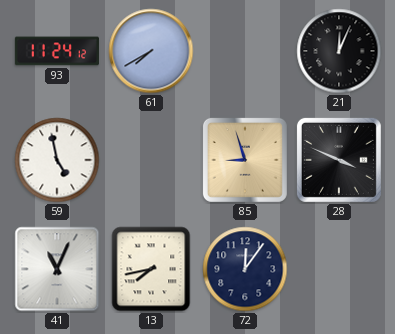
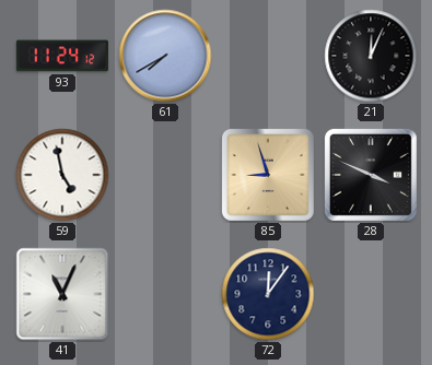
13: 7:43 -> none
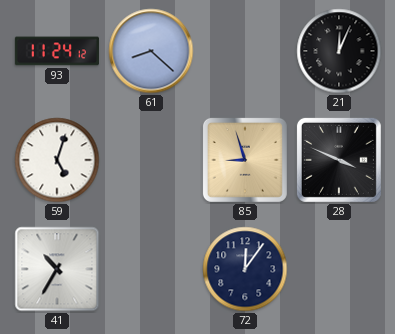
61: 7:40 -> 8:22
59: 4:58 -> 5:03
41: 11:04 -> 10:35
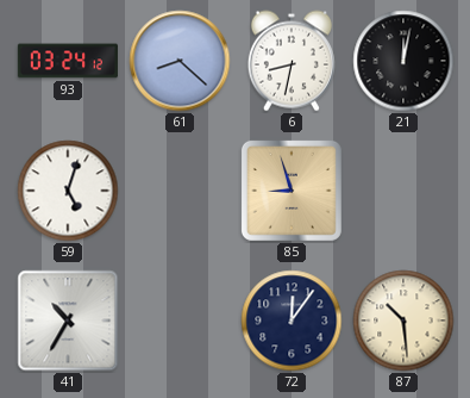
93: 11:24 -> 03:24
6: none -> 8:32
21: 12:04 -> 12:02
28: 3:49 -> none
87: none -> 10:29
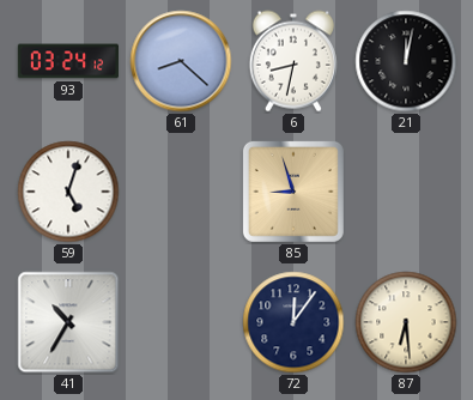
87: 10:29 -> 6:29
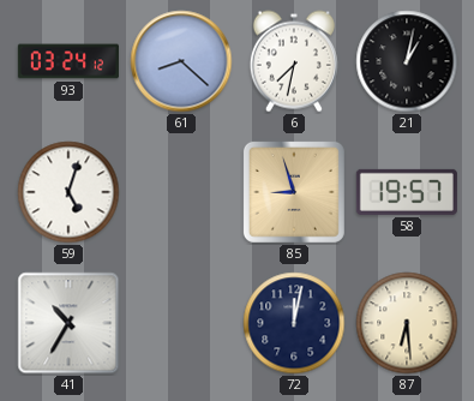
6: 8:32 -> 7:32
21: 12:02 -> 1:02
58: none -> 19:57
72: 12:06 -> 12:02
